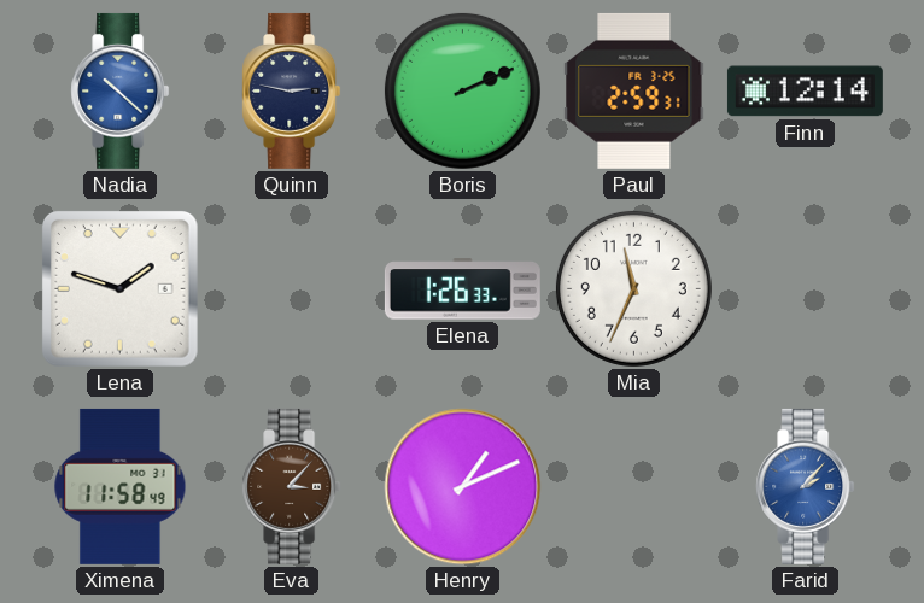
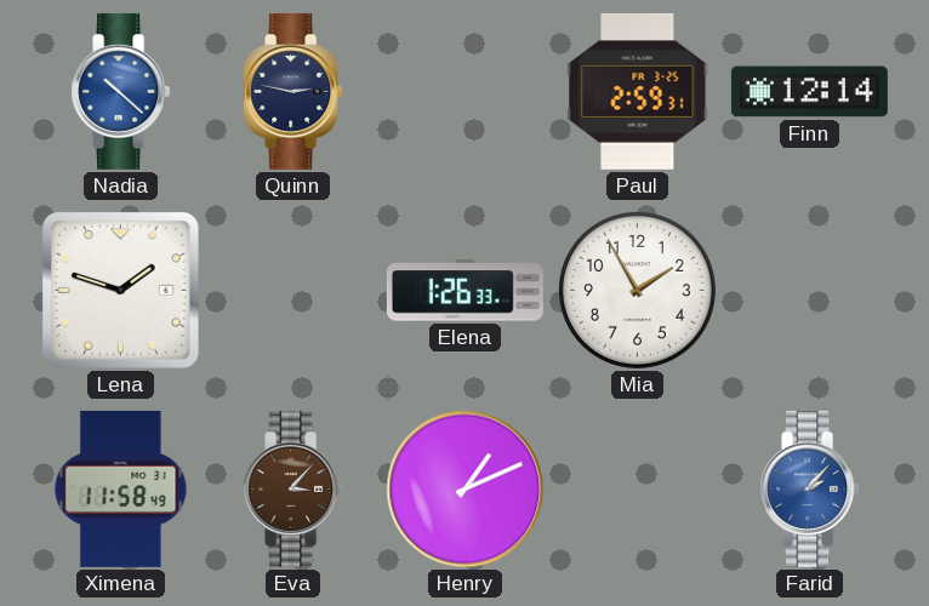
Boris: 2:11 -> none
Mia: 11:34 -> 1:55
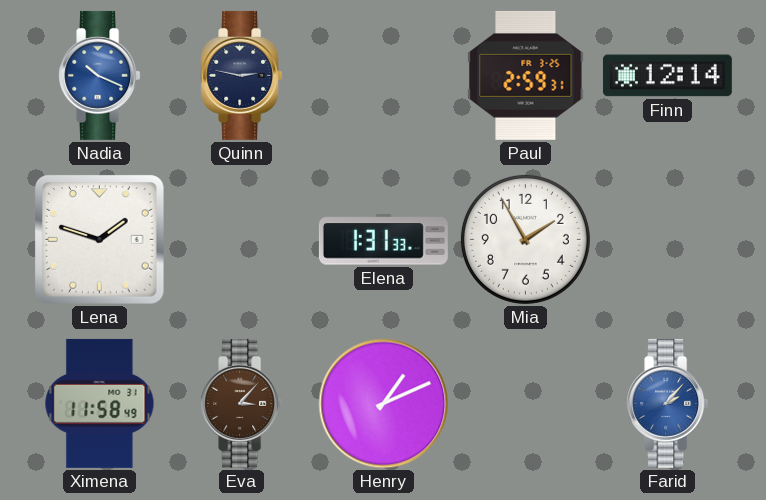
Nadia: 10:22 -> 10:19
Elena: 1:26 -> 1:31
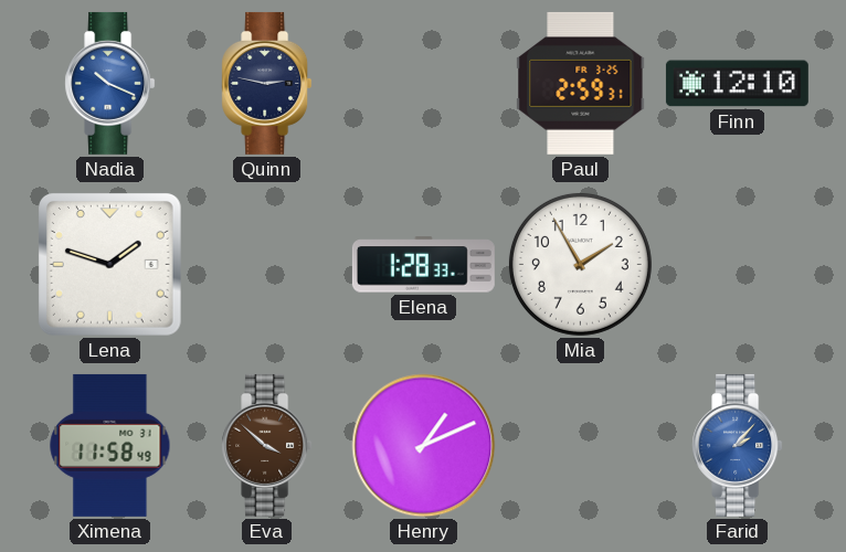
Finn: 12:14 -> 12:10
Elena: 1:31 -> 1:28
Eva: 3:07 -> 3:52
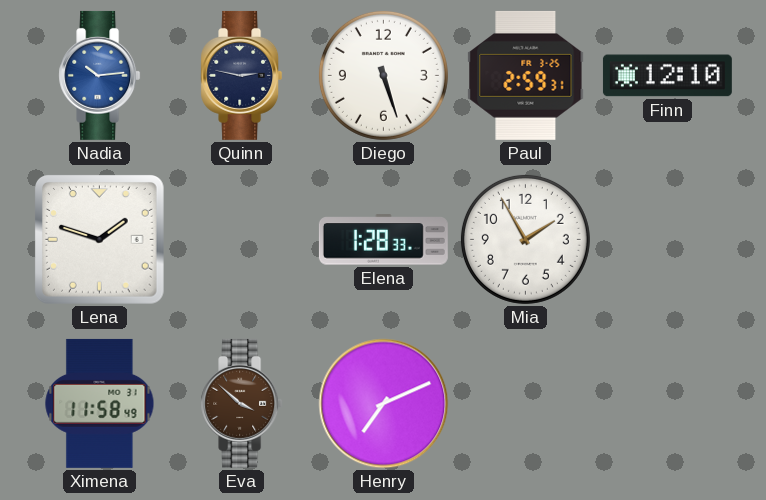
Nadia: 10:19 -> 10:14
Diego: none -> 5:27
Henry: 1:11 -> 7:11
Farid: 2:07 -> none
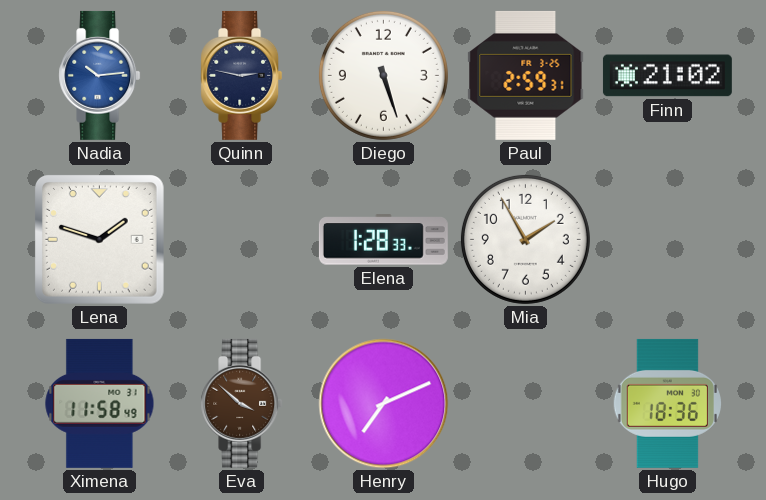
Finn: 12:10 -> 21:02
Hugo: none -> 18:36
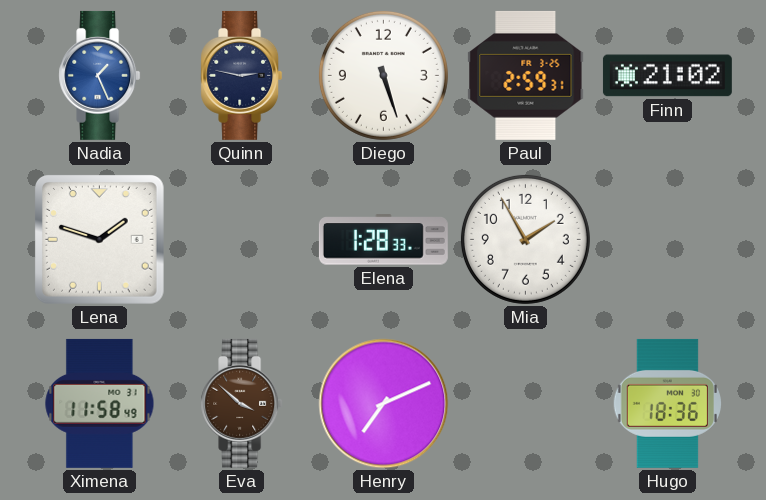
Nadia: 10:14 -> 1:26
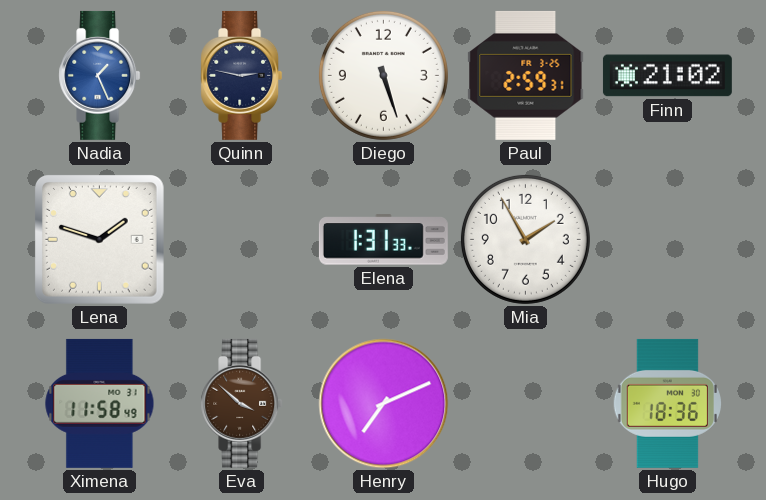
Elena: 1:28 -> 1:31
